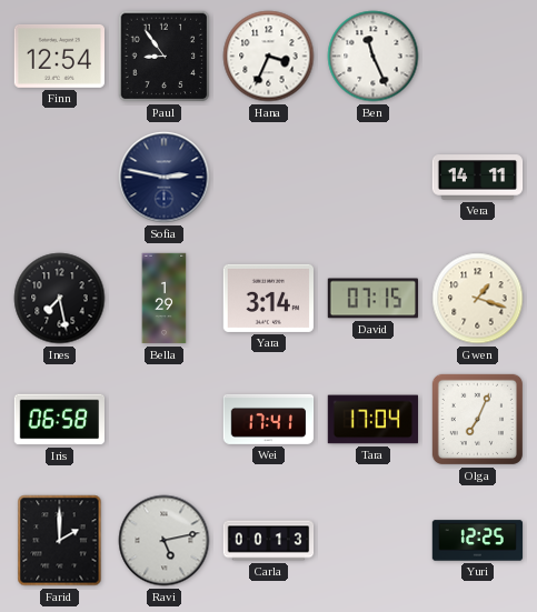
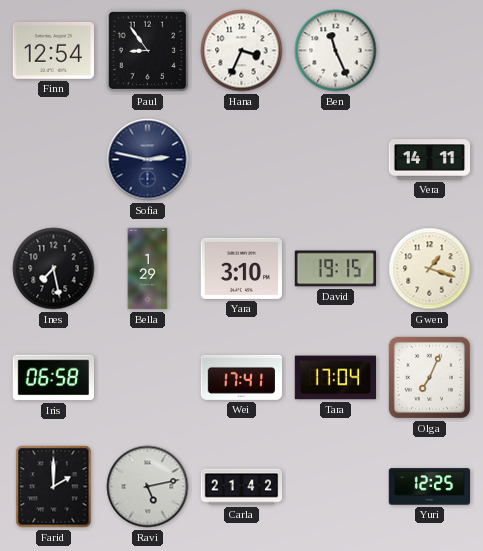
Yara: 3:14 -> 3:10
David: 07:15 -> 19:15
Carla: 00:13 -> 21:42
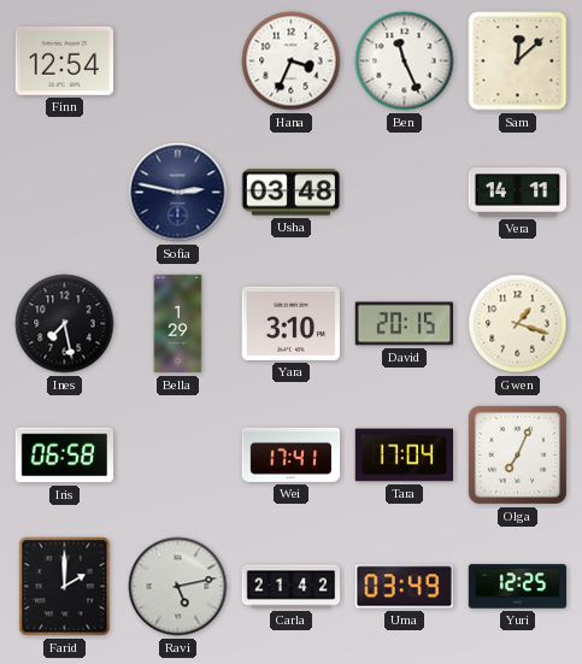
Paul: 8:54 -> none
Sam: none -> 12:08
Usha: none -> 03:48
David: 19:15 -> 20:15
Uma: none -> 03:49
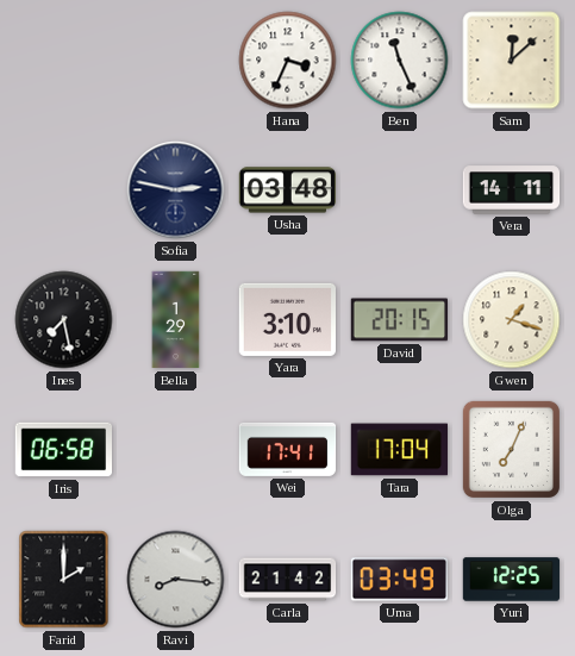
Finn: 12:54 -> none
Ravi: 5:13 -> 8:16
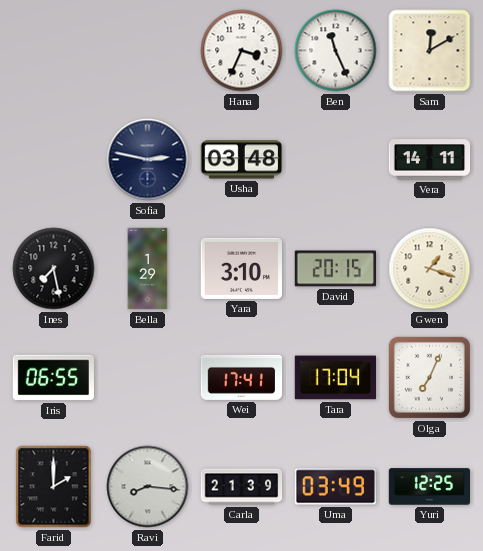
Sam: 12:08 -> 12:10
Iris: 06:58 -> 06:55
Carla: 21:42 -> 21:39
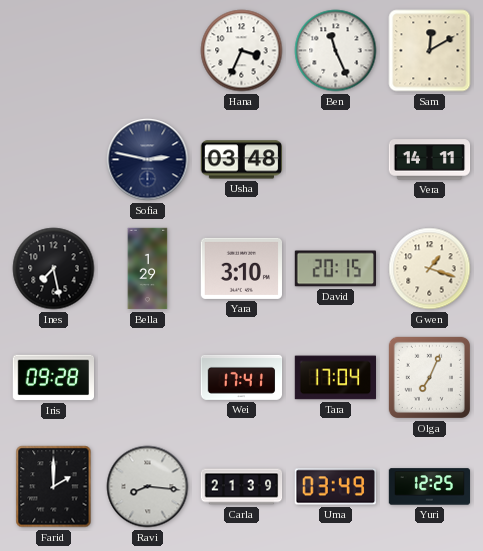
Iris: 06:55 -> 09:28
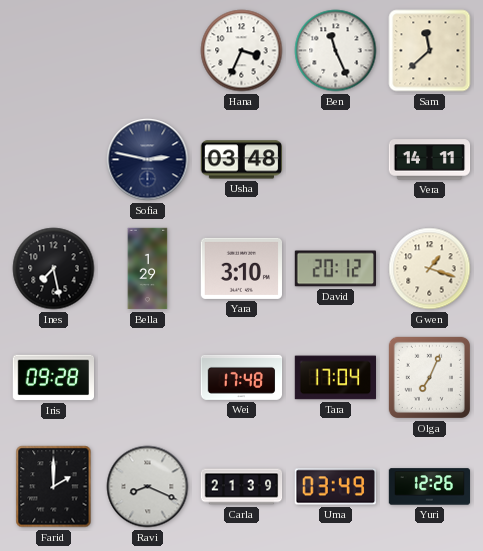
Sam: 12:10 -> 11:38
David: 20:15 -> 20:12
Wei: 17:41 -> 17:48
Ravi: 8:16 -> 8:19
Yuri: 12:25 -> 12:26
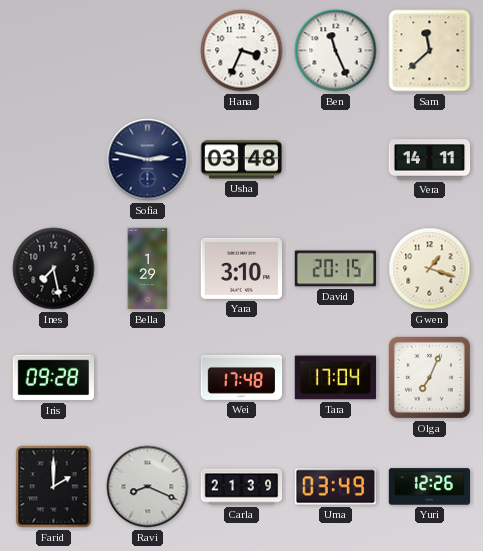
David: 20:12 -> 20:15
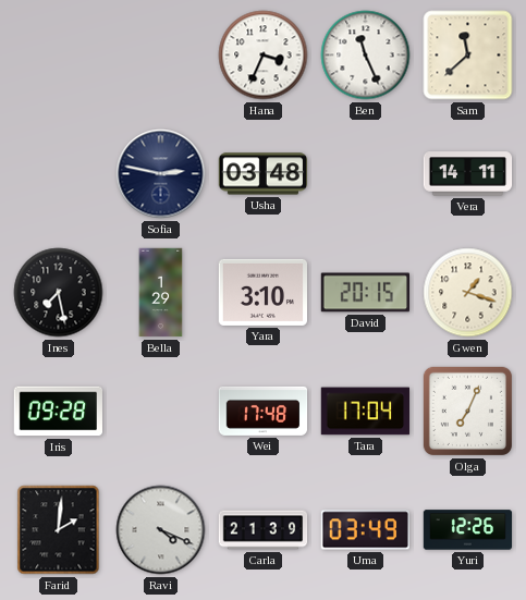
Farid: 2:00 -> 2:01
Ravi: 8:19 -> 4:19
